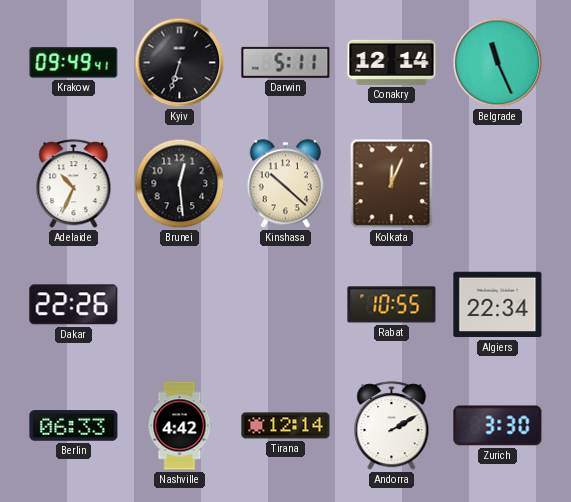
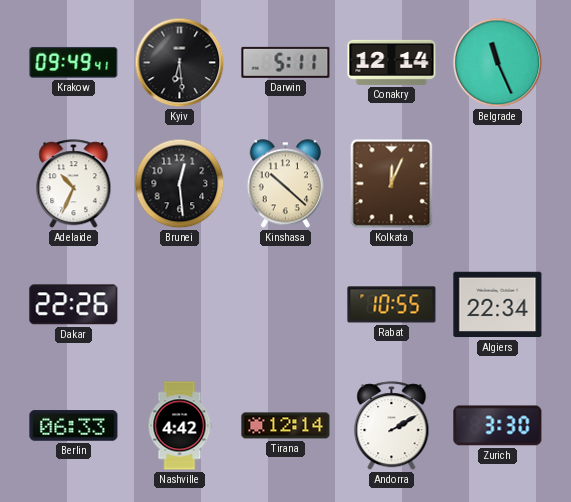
Kyiv: 6:33 -> 6:29
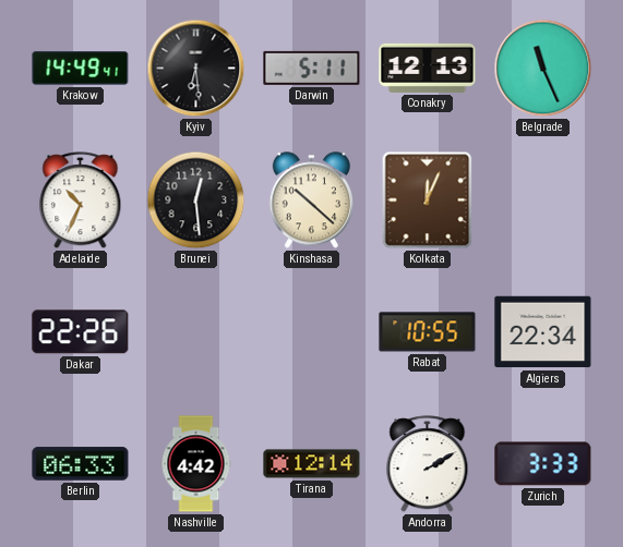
Krakow: 09:49 -> 14:49
Conakry: 12:14 -> 12:13
Zurich: 3:30 -> 3:33
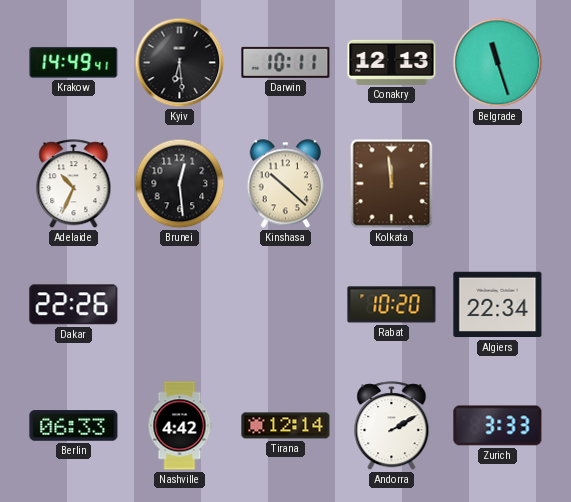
Darwin: 5:11 -> 10:11
Belgrade: 11:26 -> 11:27
Kolkata: 12:04 -> 11:59
Rabat: 10:55 -> 10:20
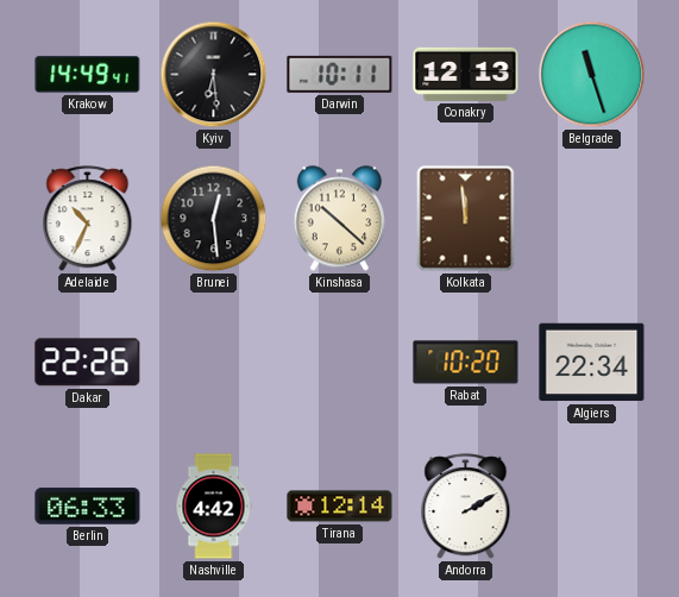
Zurich: 3:33 -> none
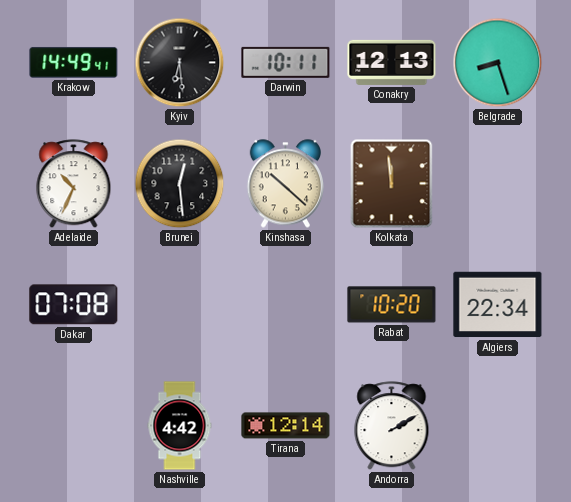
Belgrade: 11:27 -> 8:27
Dakar: 22:26 -> 07:08
Berlin: 06:33 -> none
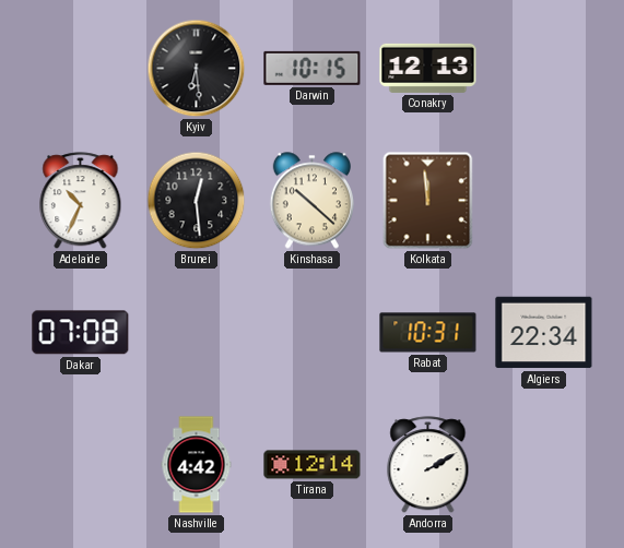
Krakow: 14:49 -> none
Darwin: 10:11 -> 10:15
Belgrade: 8:27 -> none
Rabat: 10:20 -> 10:31
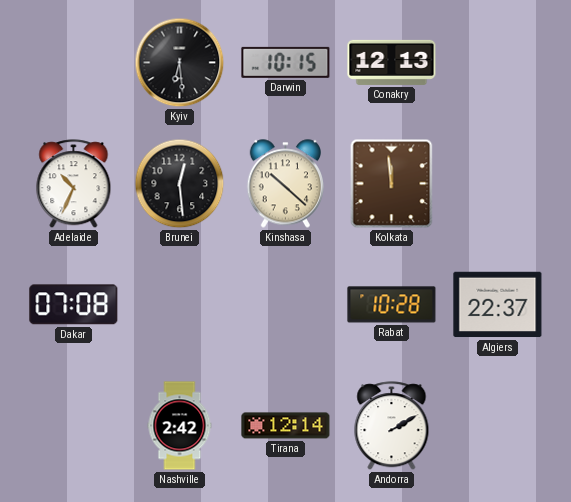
Rabat: 10:31 -> 10:28
Algiers: 22:34 -> 22:37
Nashville: 4:42 -> 2:42
